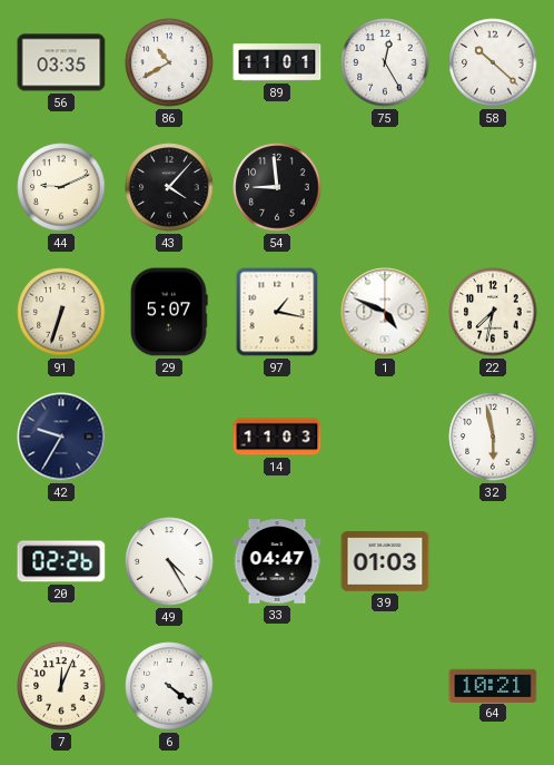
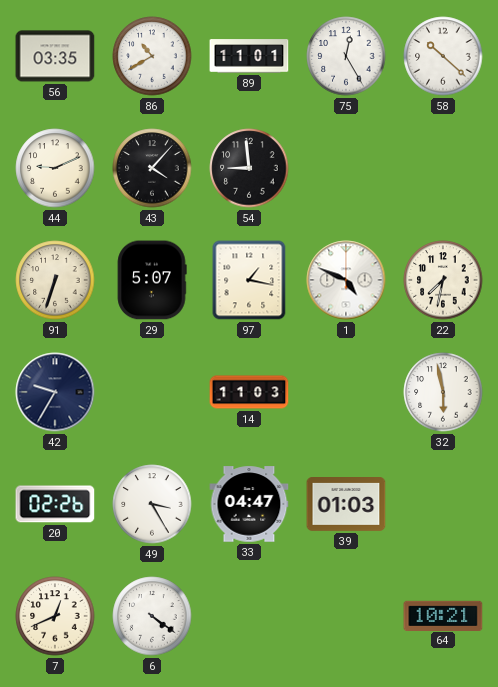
49: 4:25 -> 3:25
7: 12:04 -> 12:41
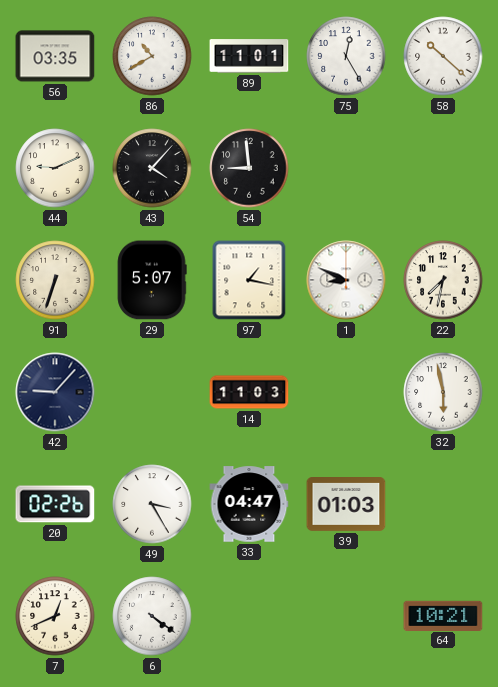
1: 4:49 -> 8:49
42: 9:35 -> 9:07
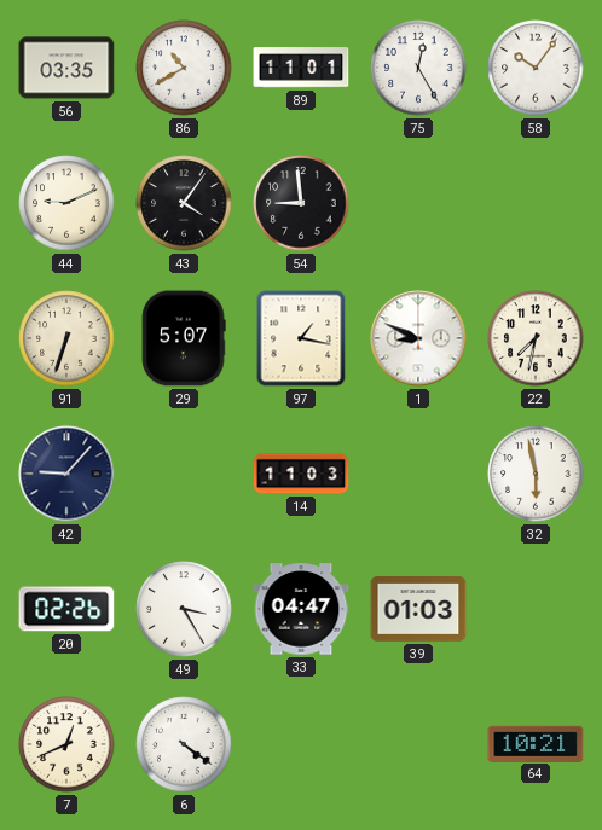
58: 10:22 -> 10:06
43: 4:07 -> 4:06
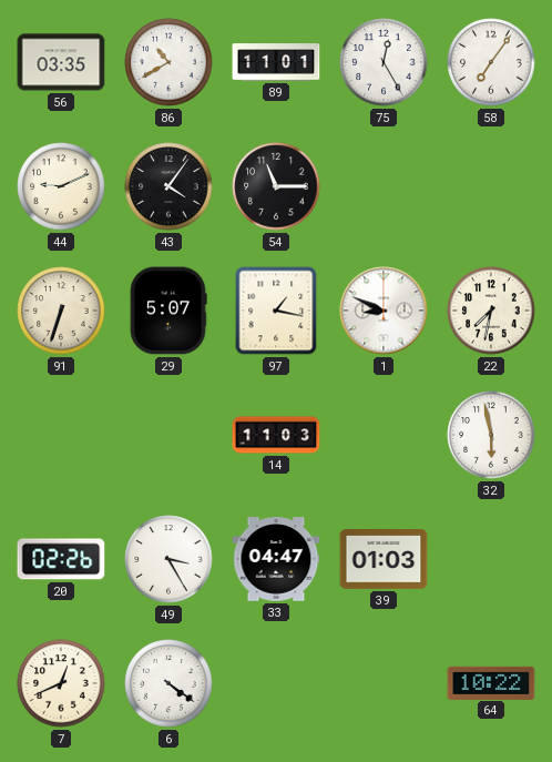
58: 10:06 -> 7:06
54: 8:59 -> 11:15
42: 9:07 -> none
64: 10:21 -> 10:22
